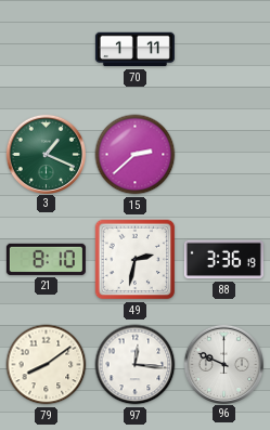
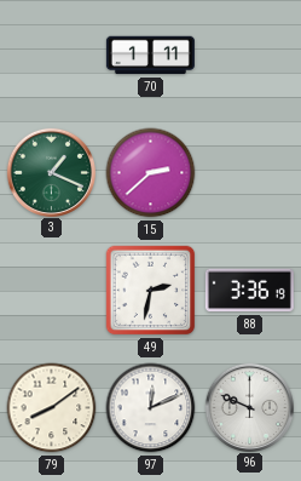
21: 8:10 -> none
97: 12:16 -> 12:11
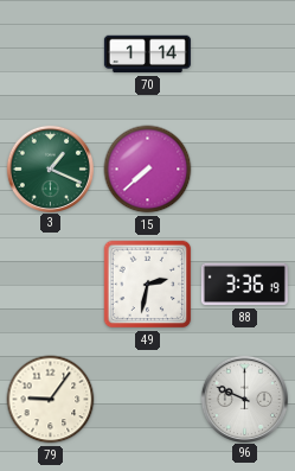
70: 1:11 -> 1:14
15: 2:38 -> 7:38
79: 8:09 -> 9:06
97: 12:11 -> none
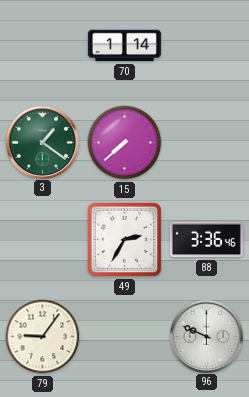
3: 1:19 -> 1:21
49: 2:32 -> 2:35
88: 3:36:19 -> 3:36:46
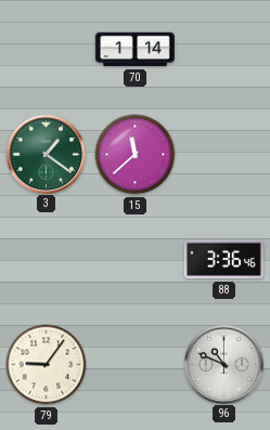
15: 7:38 -> 11:38
49: 2:35 -> none
96: 9:49 -> 10:49
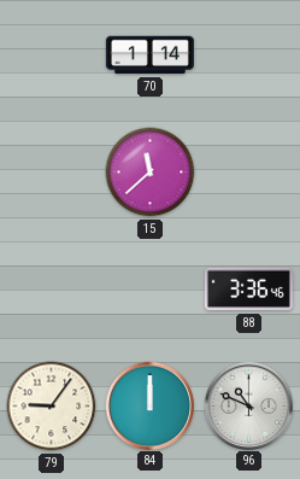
3: 1:21 -> none
84: none -> 12:00
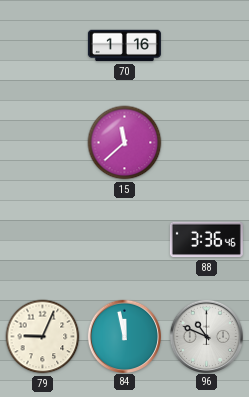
70: 1:14 -> 1:16
79: 9:06 -> 9:04
84: 12:00 -> 11:58
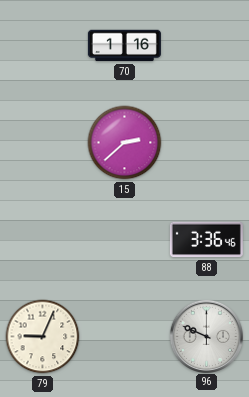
15: 11:38 -> 2:38
84: 11:58 -> none
96: 10:49 -> 9:49
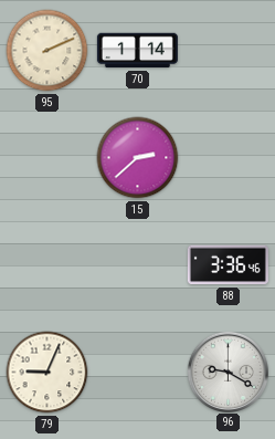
95: none -> 2:11
70: 1:16 -> 1:14
96: 9:49 -> 9:20
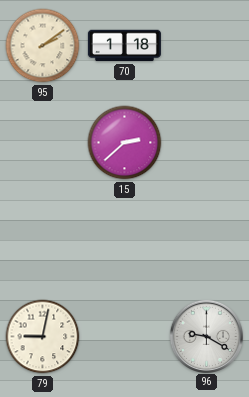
95: 2:11 -> 2:09
70: 1:14 -> 1:18
88: 3:36 -> none
79: 9:04 -> 9:02
